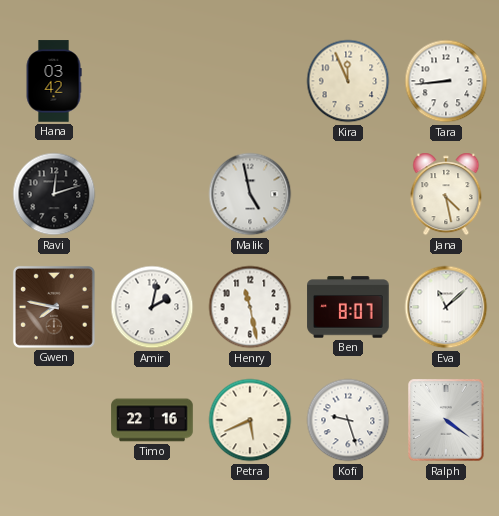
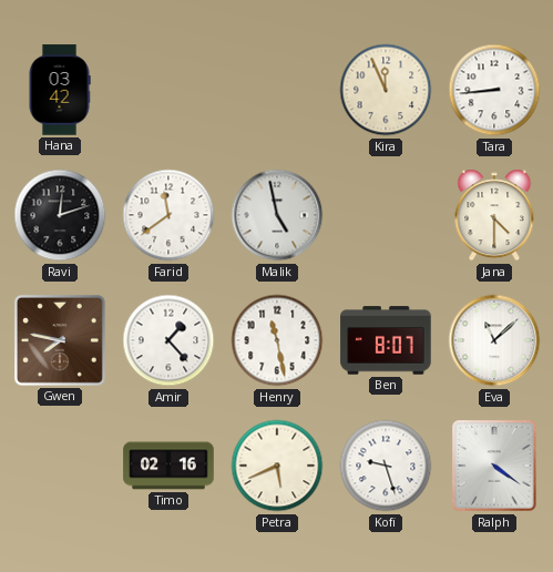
Farid: none -> 11:39
Jana: 4:28 -> 4:30
Amir: 2:02 -> 1:23
Timo: 22:16 -> 02:16
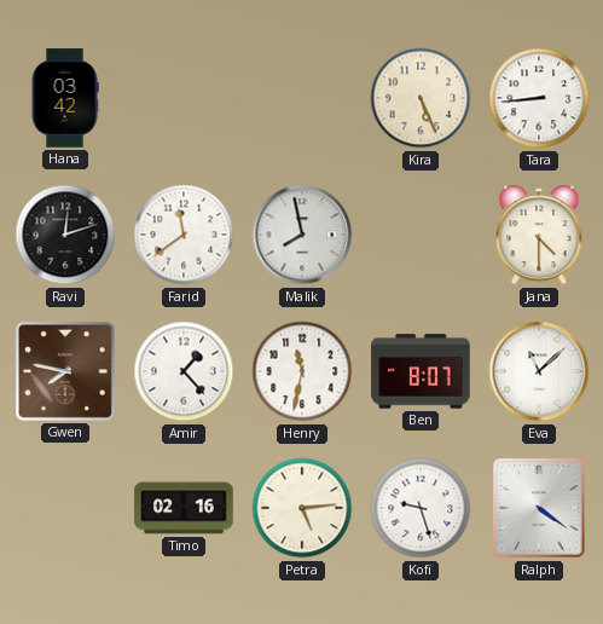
Kira: 11:56 -> 5:26
Malik: 4:58 -> 7:58
Henry: 11:28 -> 11:32
Petra: 5:41 -> 5:14
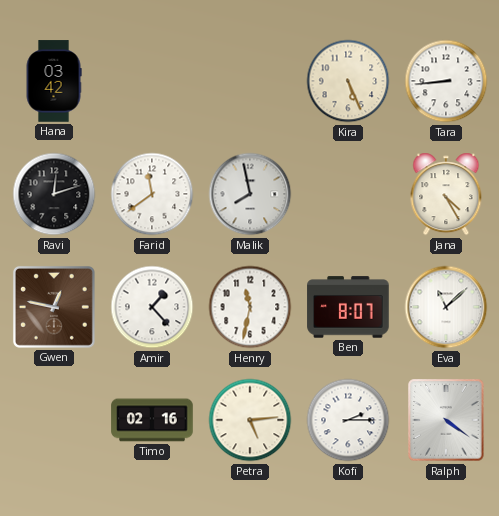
Jana: 4:30 -> 4:25
Gwen: 7:47 -> 12:47
Kofi: 9:27 -> 2:15
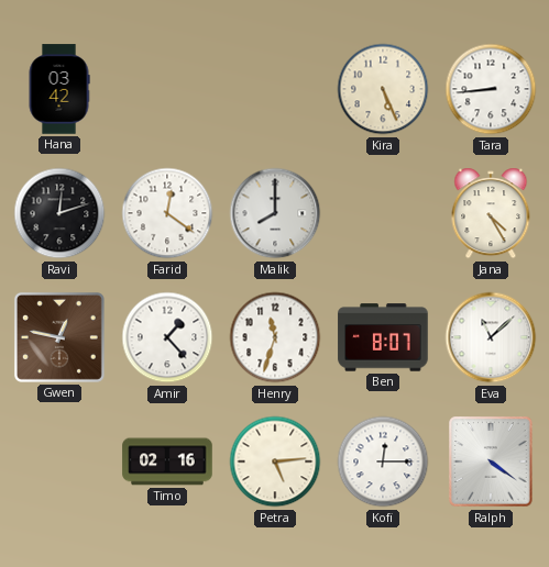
Farid: 11:39 -> 12:21
Malik: 7:58 -> 8:00
Henry: 11:32 -> 11:33
Kofi: 2:15 -> 12:15
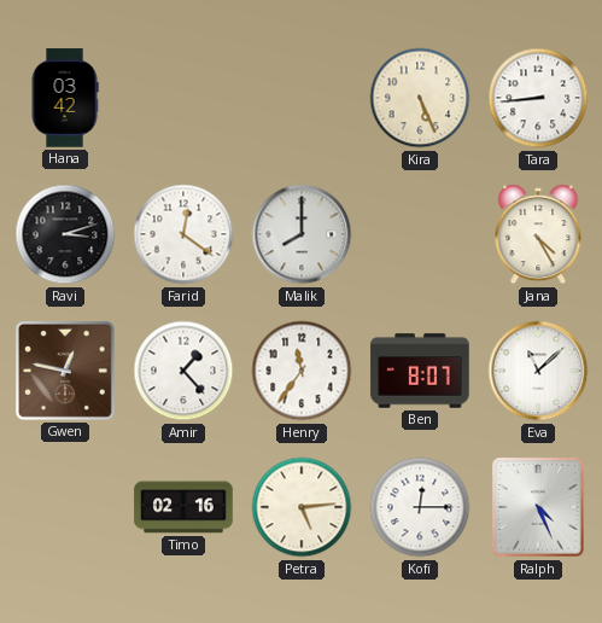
Ravi: 12:12 -> 3:12
Henry: 11:33 -> 11:36
Ralph: 4:21 -> 4:26
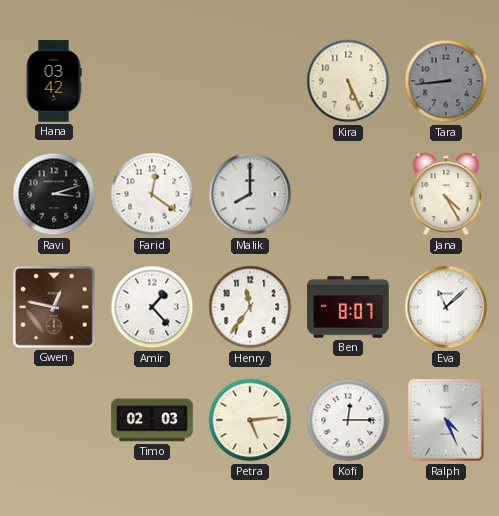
Tara dial: white -> grey
Timo: 02:16 -> 02:03
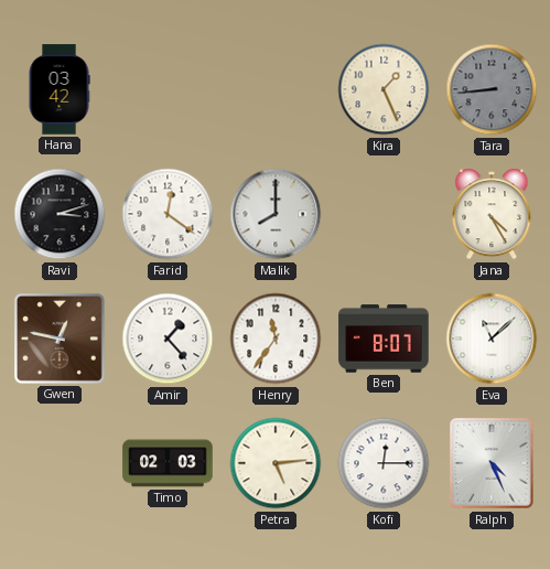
Kira: 5:26 -> 1:26
